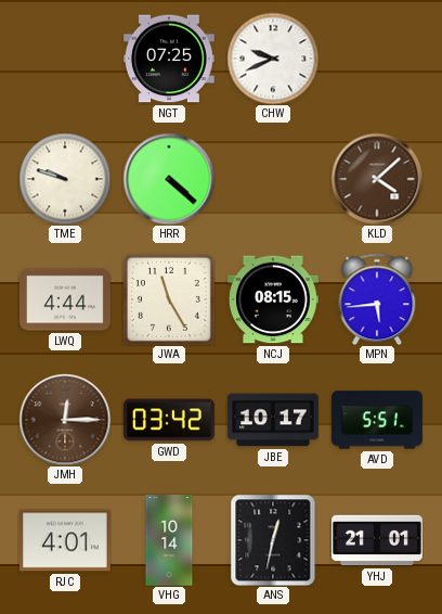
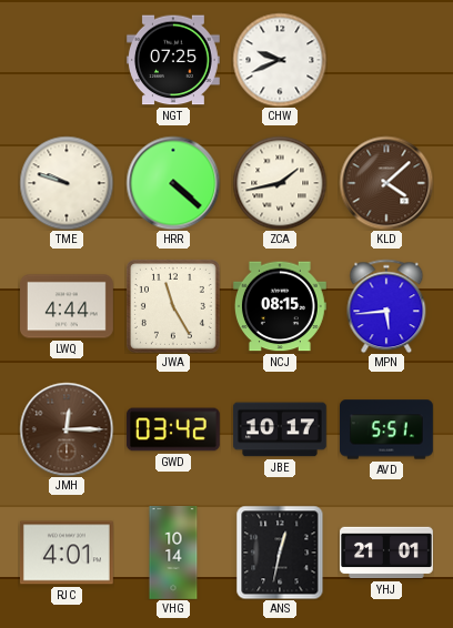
ZCA: none -> 1:43
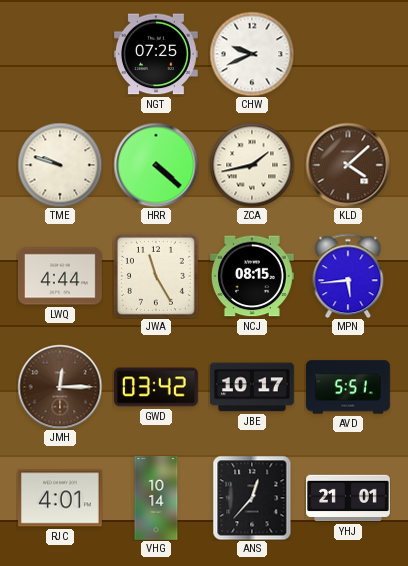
ANS: 12:32 -> 12:37
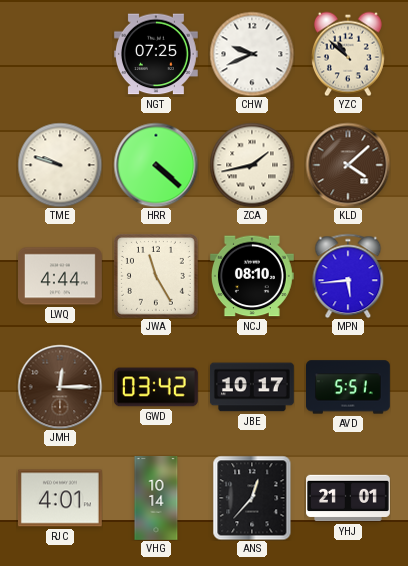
YZC: none -> 10:52
NCJ: 08:15 -> 08:10
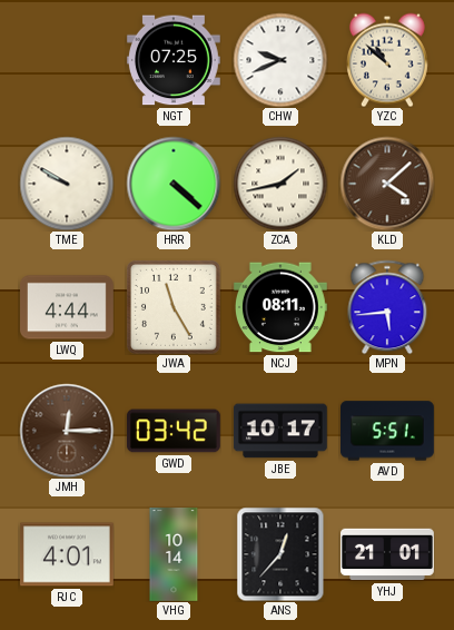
TME: 9:48 -> 9:50
NCJ: 08:10 -> 08:11
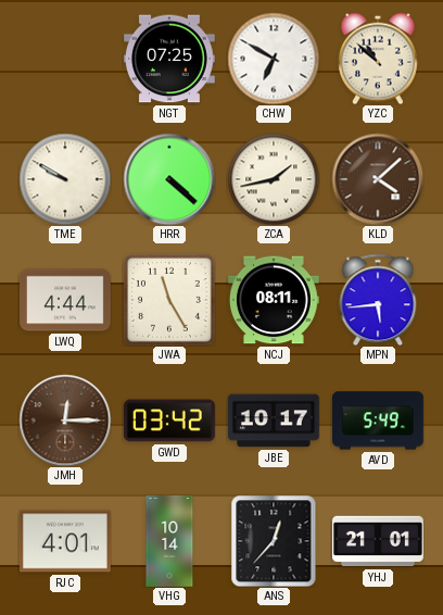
CHW: 9:41 -> 6:50
AVD: 5:51 -> 5:49
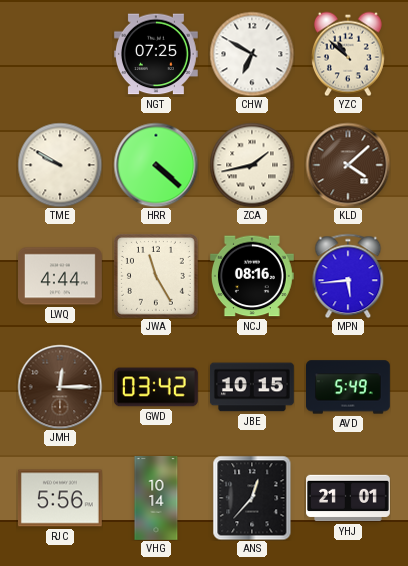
NCJ: 08:11 -> 08:16
JBE: 10:17 -> 10:15
RJC: 4:01 -> 5:56
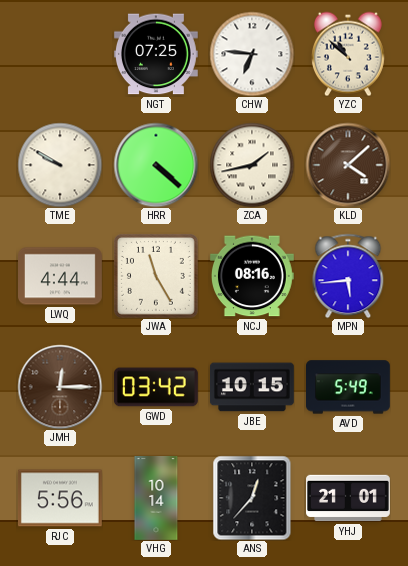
CHW: 6:50 -> 6:46
